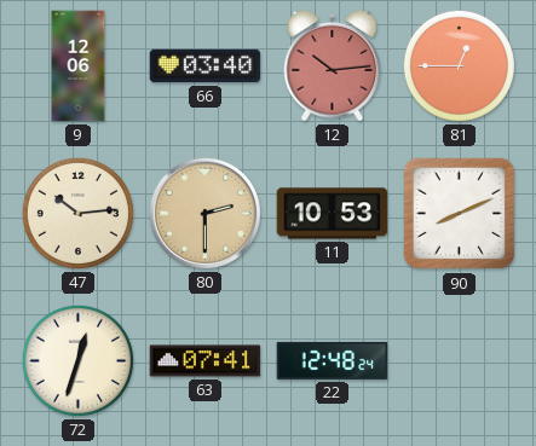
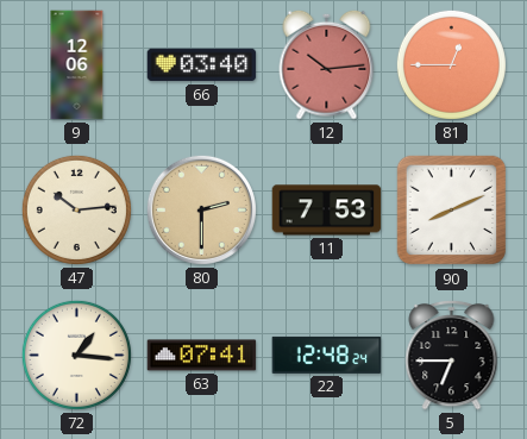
11: 10:53 -> 7:53
72: 12:33 -> 1:16
5: none -> 6:45
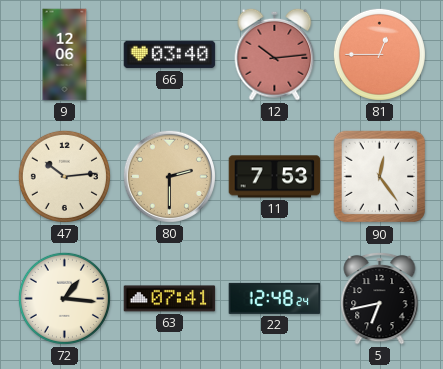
90: 8:11 -> 12:24
5: 6:45 -> 6:43
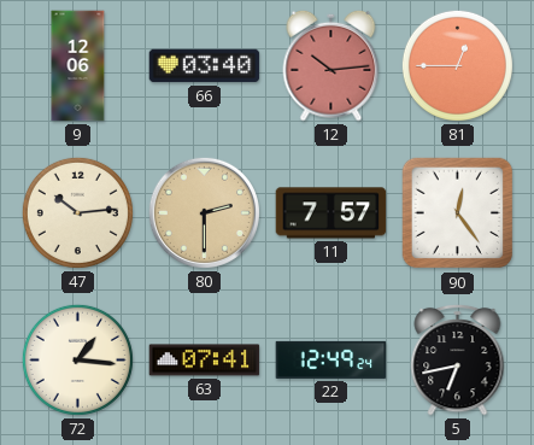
11: 7:53 -> 7:57
22: 12:48 -> 12:49
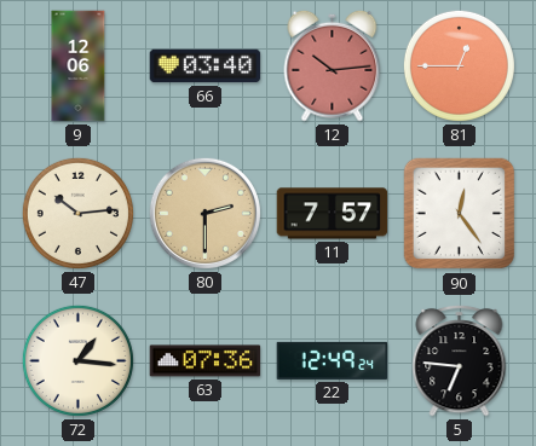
63: 07:41 -> 07:36
5: 6:43 -> 6:46
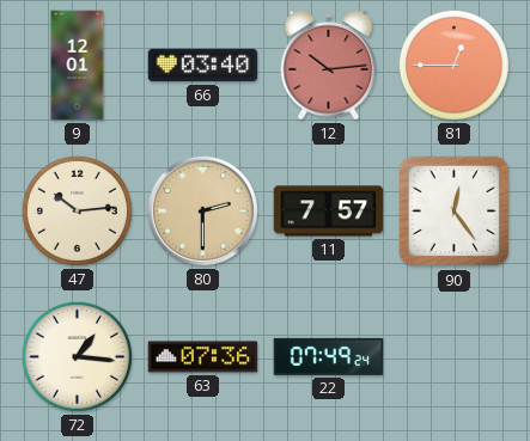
9: 12:06 -> 12:01
22: 12:49 -> 07:49
5: 6:46 -> none
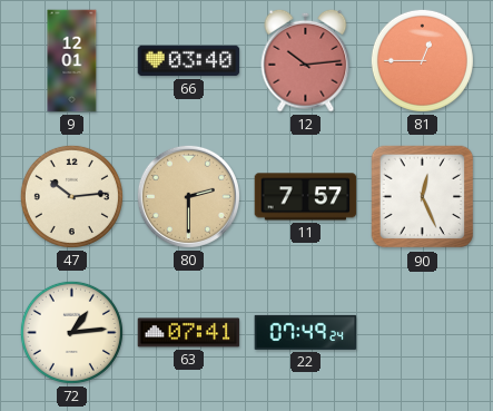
90: 12:24 -> 12:26
72: 1:16 -> 1:14
63: 07:36 -> 07:41
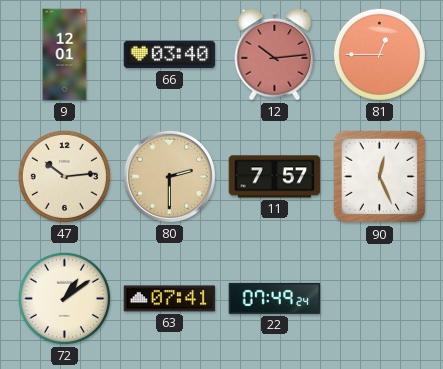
72: 1:14 -> 1:09
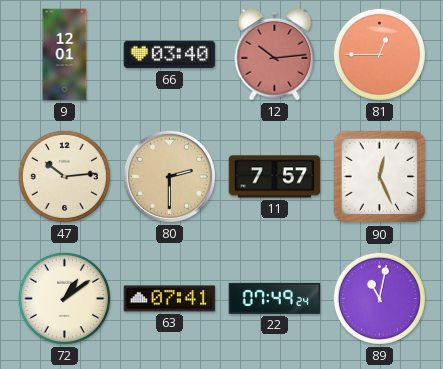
89: none -> 11:02
